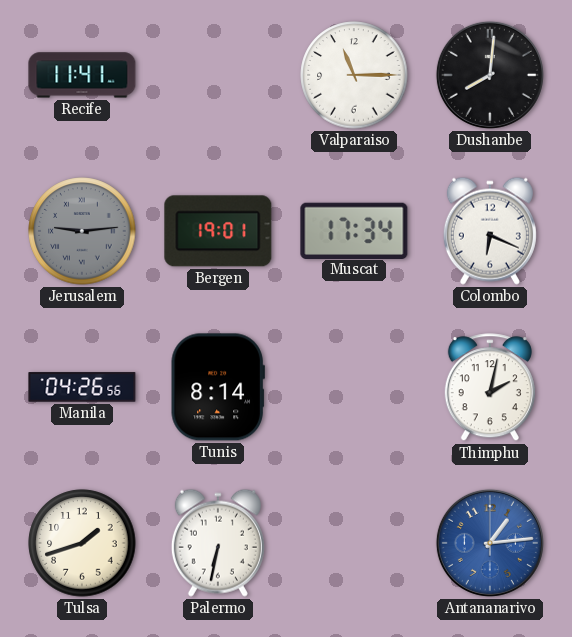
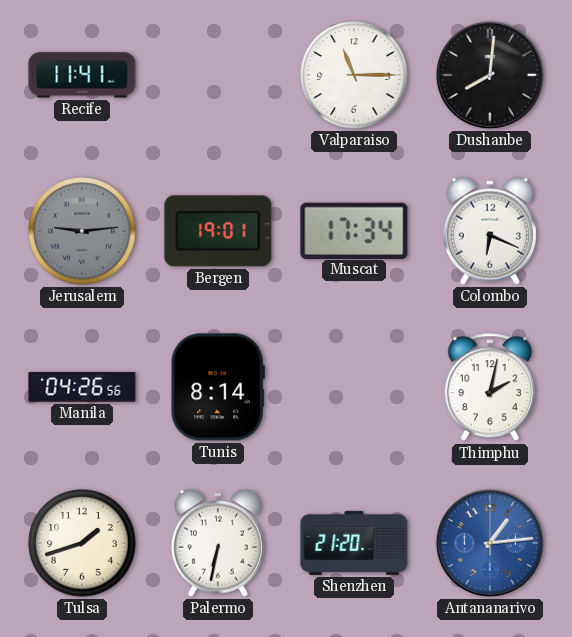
Shenzhen: none -> 21:20
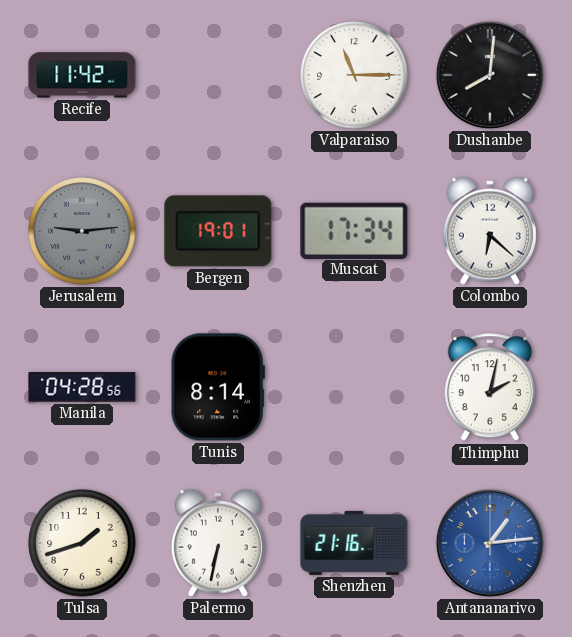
Recife: 11:41 -> 11:42
Colombo: 6:19 -> 6:22
Manila: 04:26 -> 04:28
Shenzhen: 21:20 -> 21:16
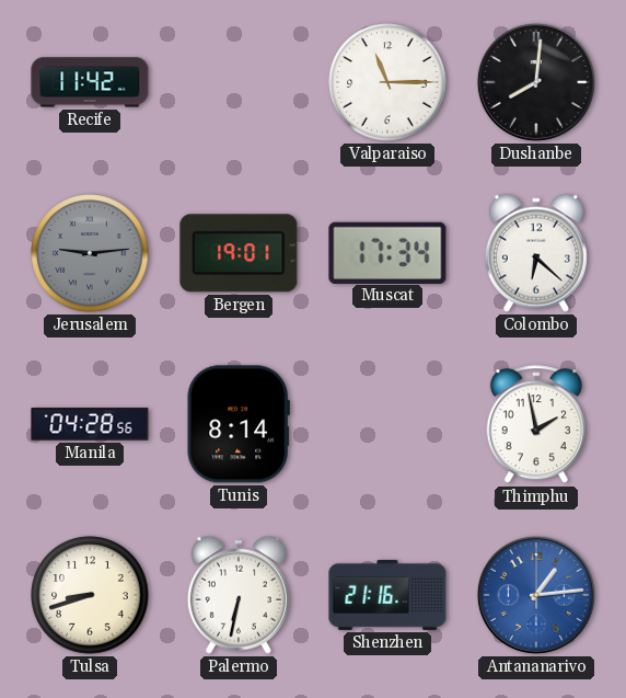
Thimphu: 2:02 -> 1:58
Tulsa: 1:42 -> 8:42
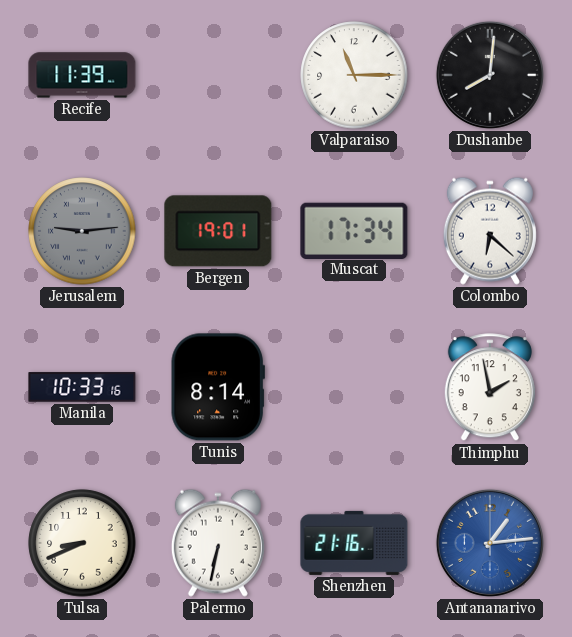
Recife: 11:42 -> 11:39
Manila: 04:28 -> 10:33
Tulsa: 8:42 -> 8:41
